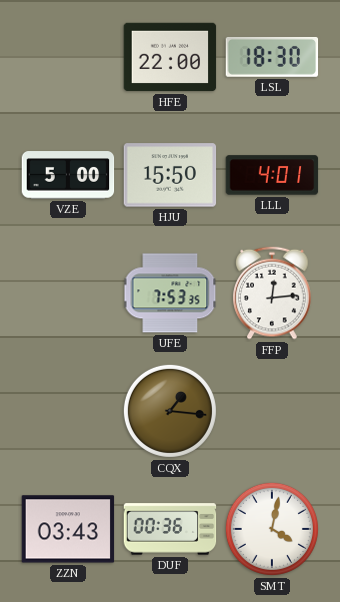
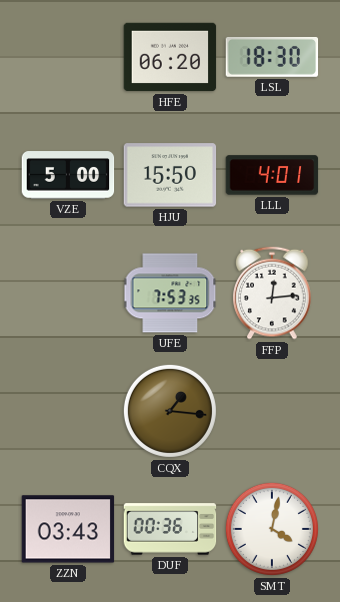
HFE: 22:00 -> 06:20
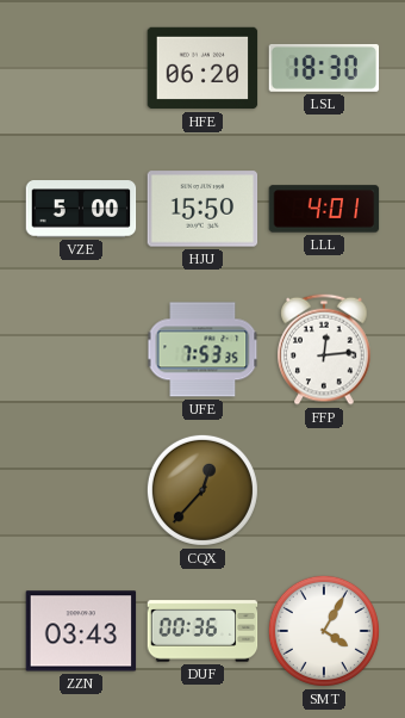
CQX: 1:16 -> 12:37
SMT: 4:02 -> 4:05
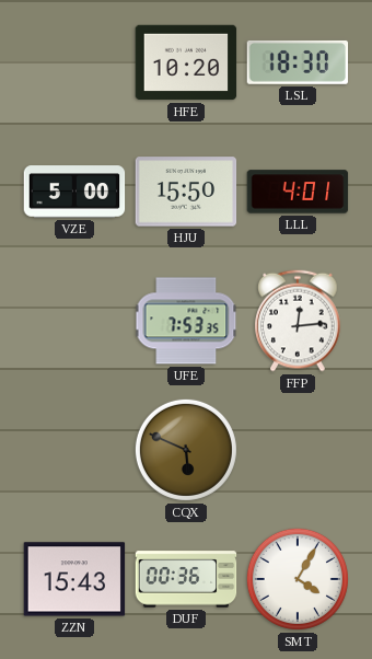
HFE: 06:20 -> 10:20
CQX: 12:37 -> 5:49
ZZN: 03:43 -> 15:43
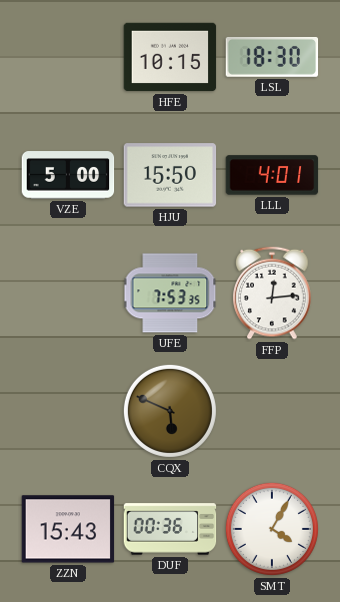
HFE: 10:20 -> 10:15
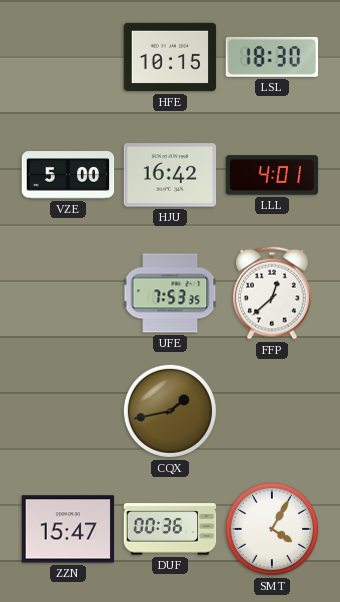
HJU: 15:50 -> 16:42
FFP: 12:14 -> 12:38
CQX: 5:49 -> 1:43
ZZN: 15:43 -> 15:47
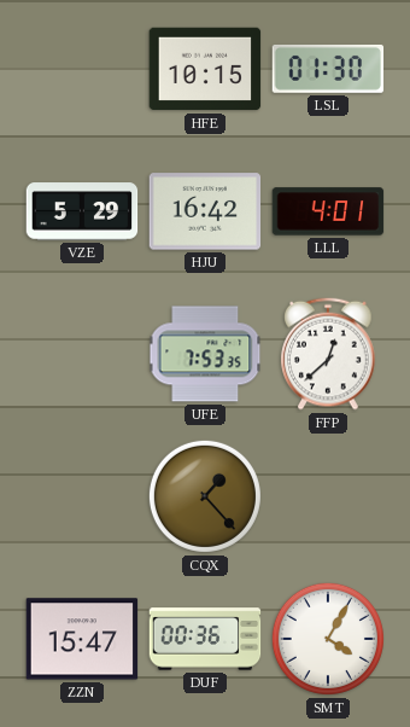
LSL: 18:30 -> 01:30
VZE: 5:00 -> 5:29
CQX: 1:43 -> 1:23
